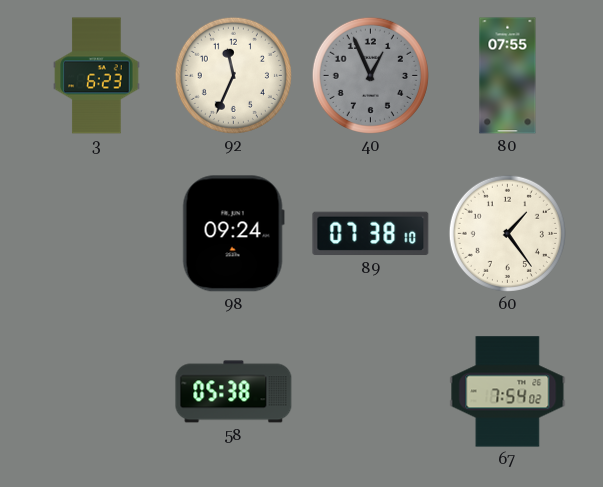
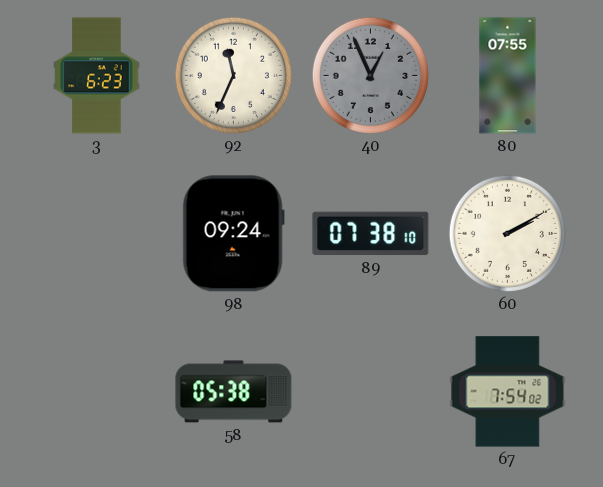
60: 1:24 -> 2:10
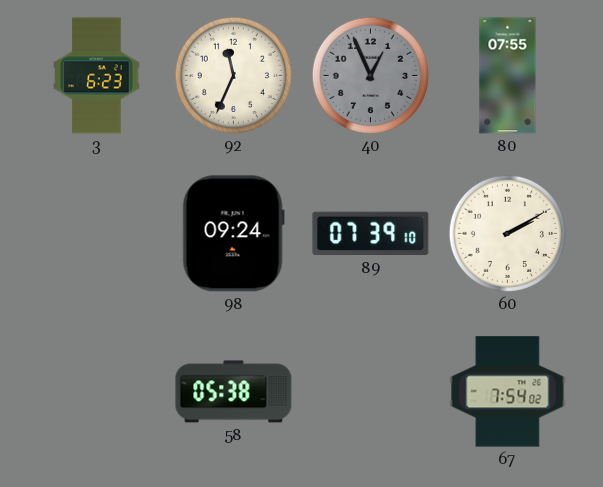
89: 07:38 -> 07:39
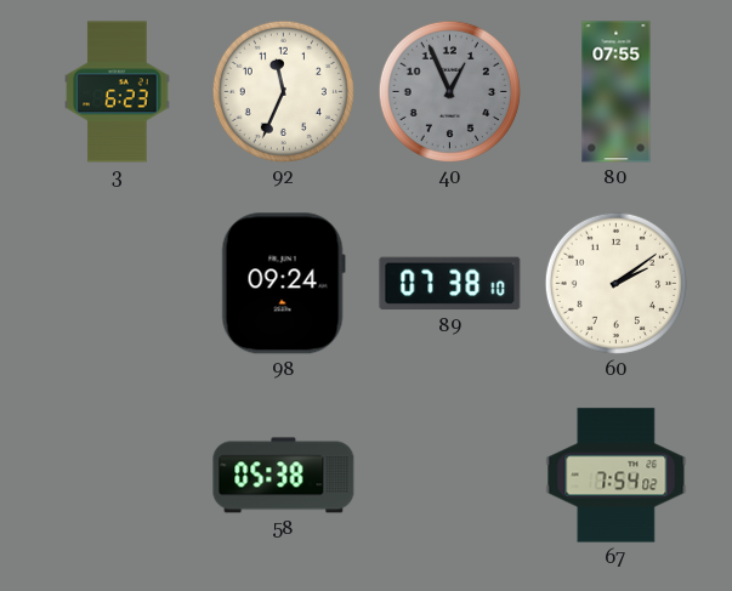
89: 07:39 -> 07:38
60: 2:10 -> 2:09
